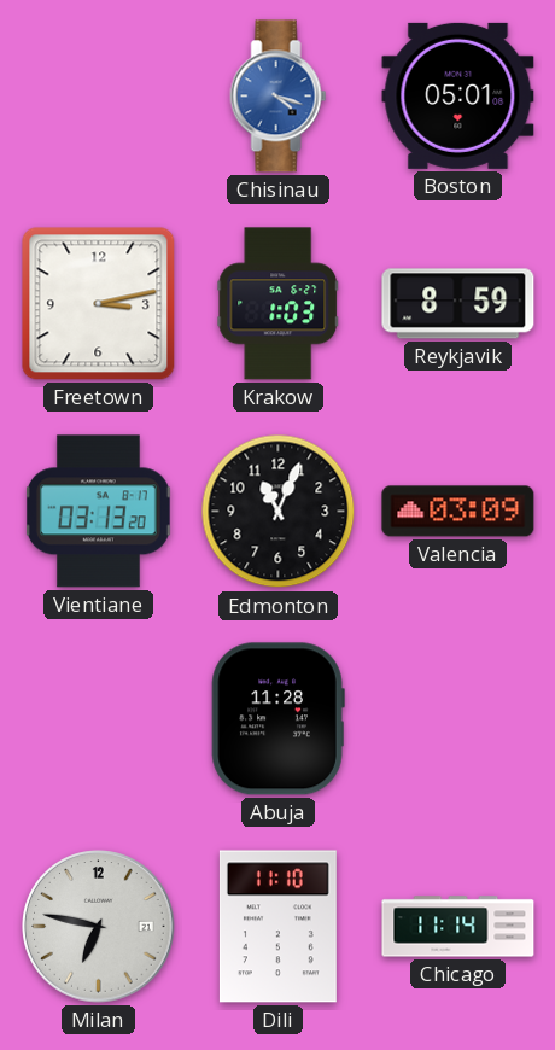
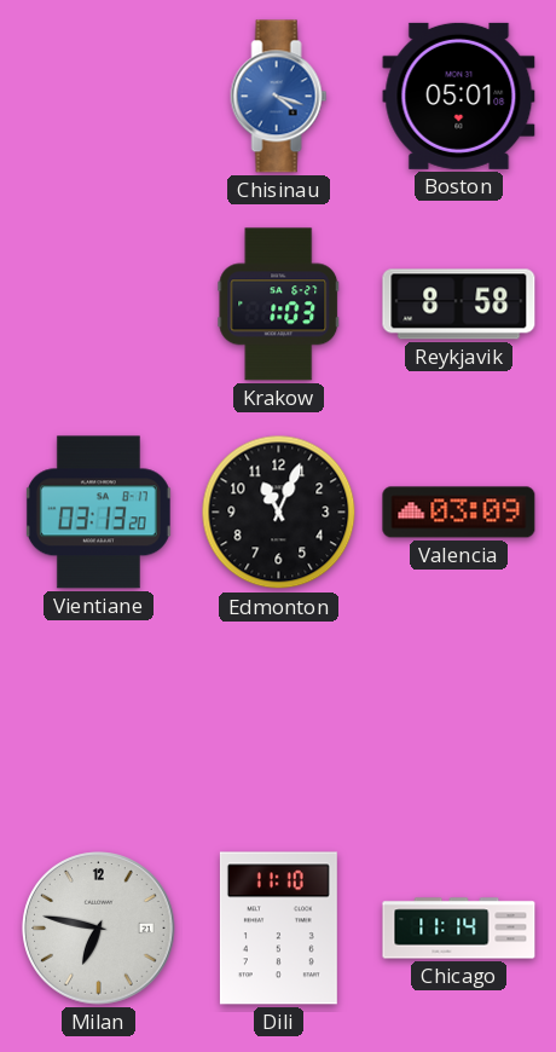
Freetown: 3:13 -> none
Reykjavik: 8:59 -> 8:58
Abuja: 11:28 -> none
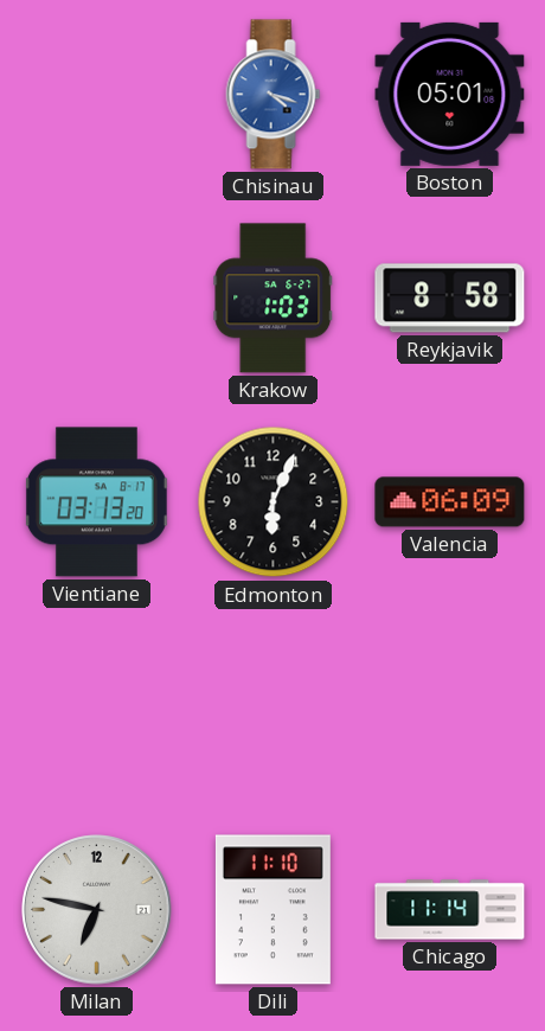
Edmonton: 11:04 -> 6:04
Valencia: 03:09 -> 06:09
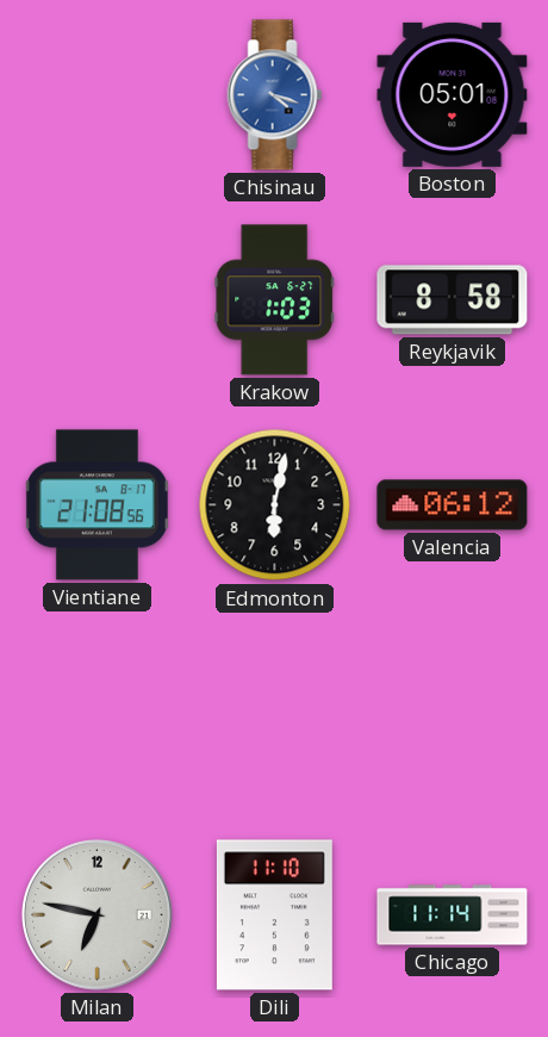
Vientiane: 03:13 -> 21:08
Edmonton: 6:04 -> 6:02
Valencia: 06:09 -> 06:12
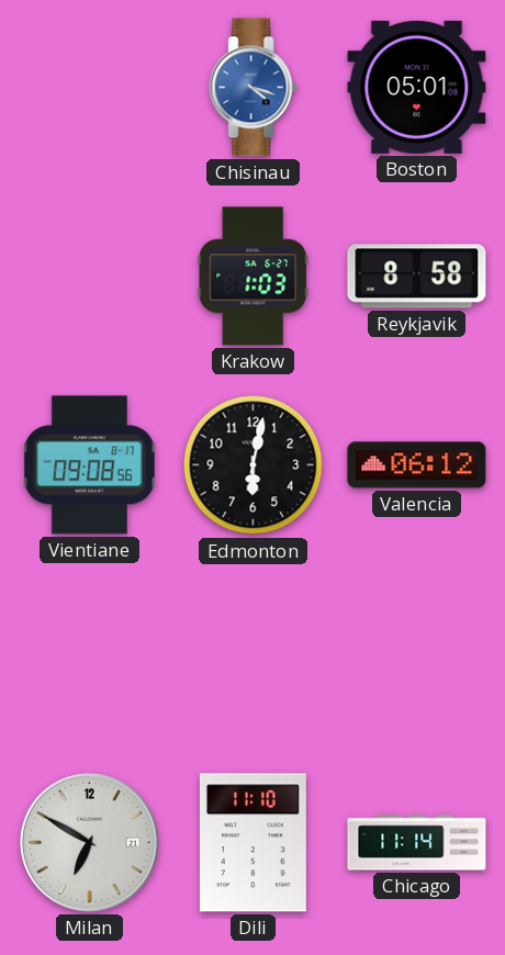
Vientiane: 21:08 -> 09:08
Milan: 6:47 -> 6:50
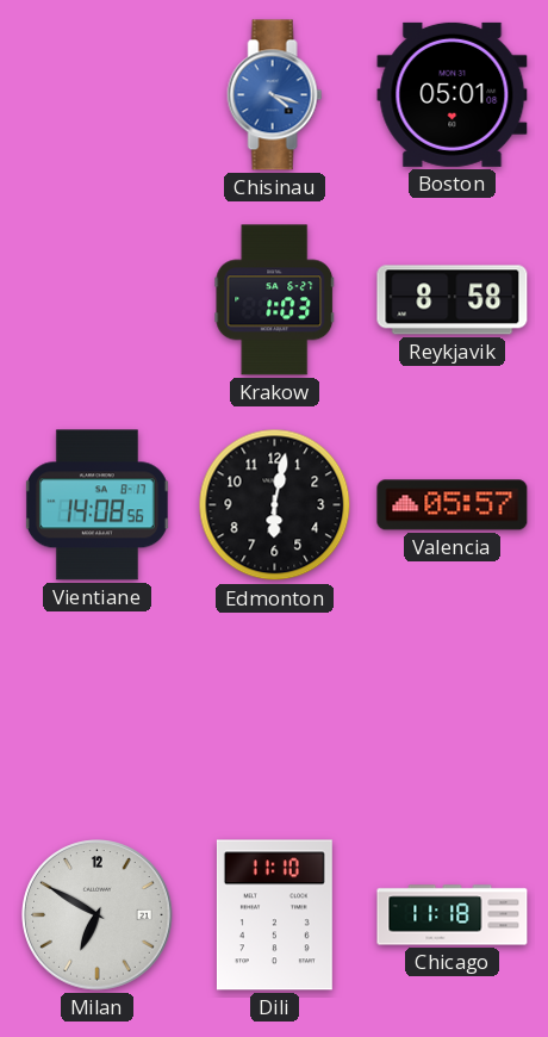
Vientiane: 09:08 -> 14:08
Valencia: 06:12 -> 05:57
Chicago: 11:14 -> 11:18
